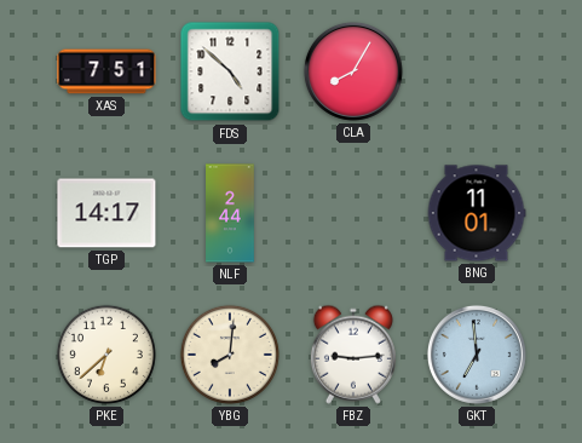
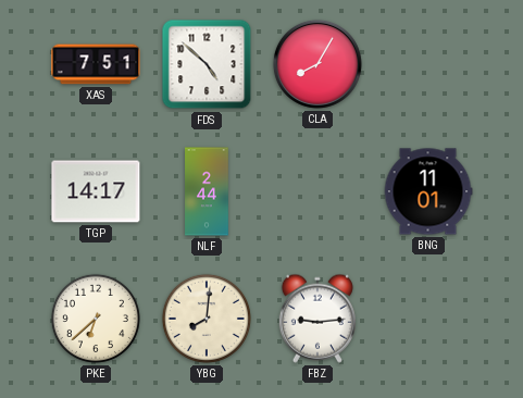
GKT: 6:59 -> none
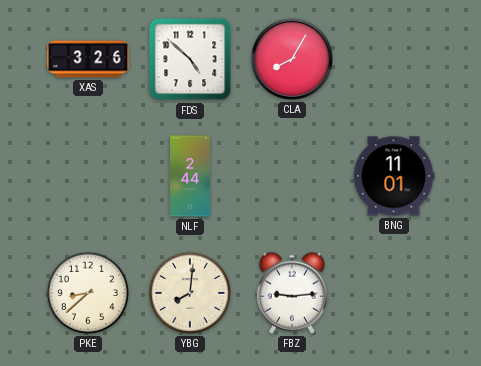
XAS: 7:51 -> 3:26
TGP: 14:17 -> none
PKE: 6:38 -> 8:38
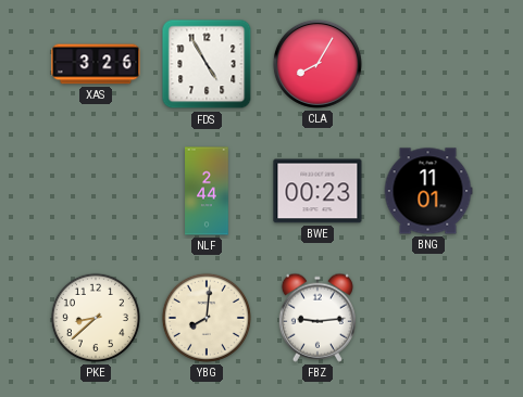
FDS: 4:52 -> 4:55
BWE: none -> 00:23
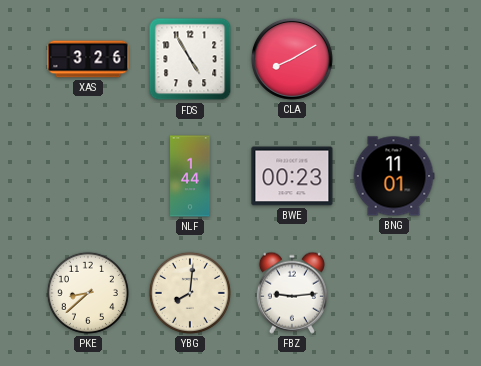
CLA: 8:05 -> 8:10
NLF: 2:44 -> 1:44
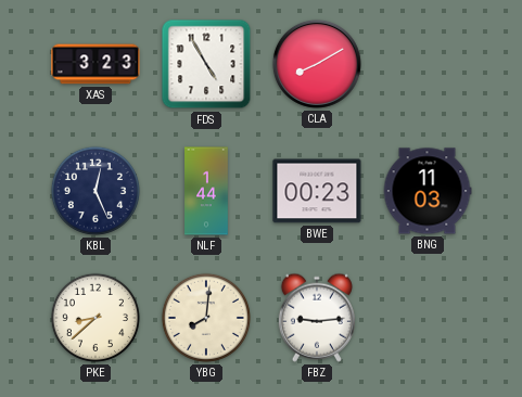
XAS: 3:26 -> 3:23
KBL: none -> 12:26
BNG: 11:01 -> 11:03
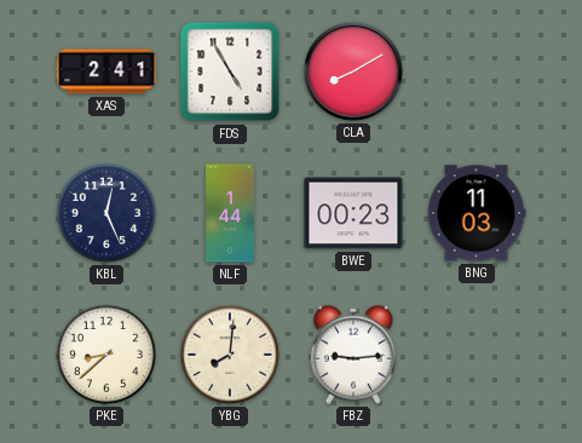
XAS: 3:23 -> 2:41
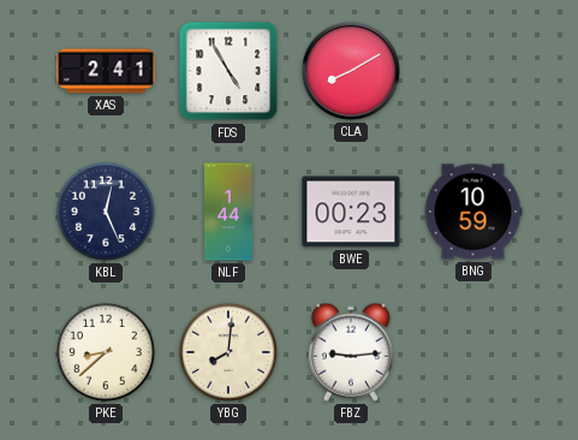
BNG: 11:03 -> 10:59
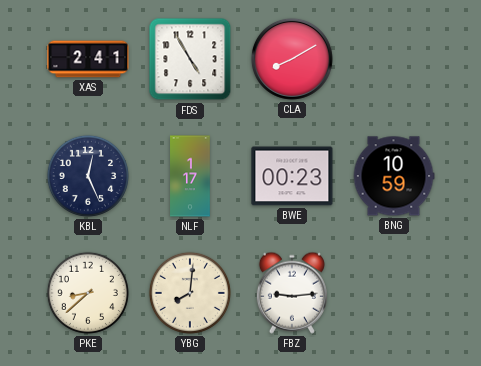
NLF: 1:44 -> 1:17
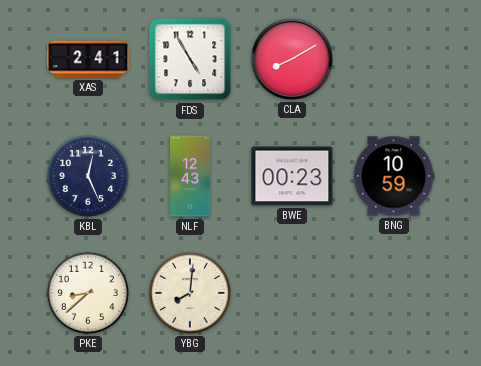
NLF: 1:17 -> 12:43
FBZ: 9:14 -> none
